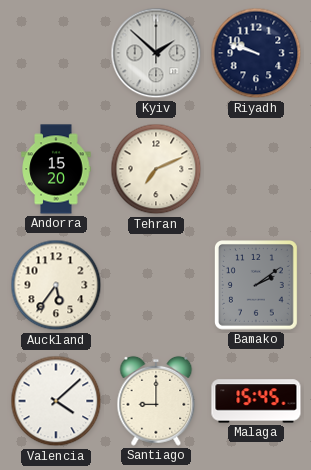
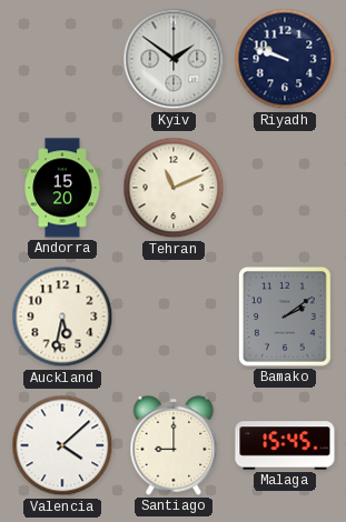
Kyiv: 1:52 -> 1:51
Tehran: 7:11 -> 11:11
Auckland: 5:36 -> 5:32
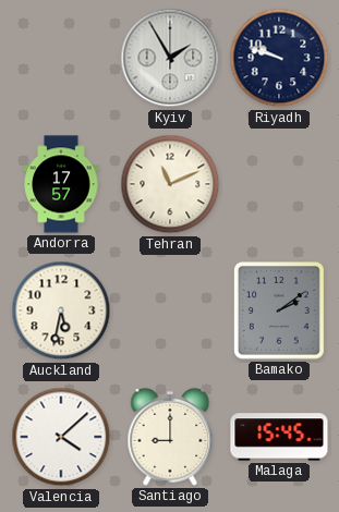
Kyiv: 1:51 -> 1:55
Andorra: 15:20 -> 17:57
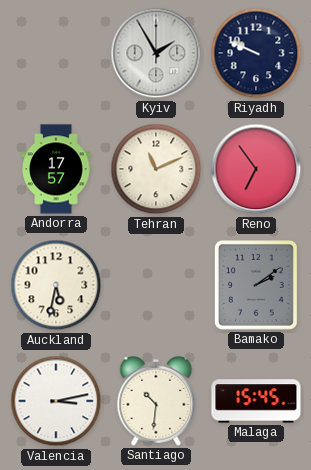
Riyadh: 9:48 -> 9:49
Reno: none -> 6:54
Valencia: 4:08 -> 3:13
Santiago: 9:00 -> 10:31
